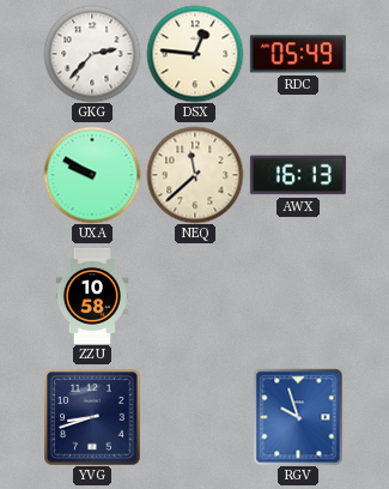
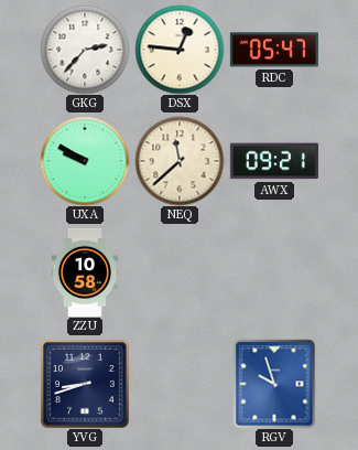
RDC: 05:49 -> 05:47
AWX: 16:13 -> 09:21
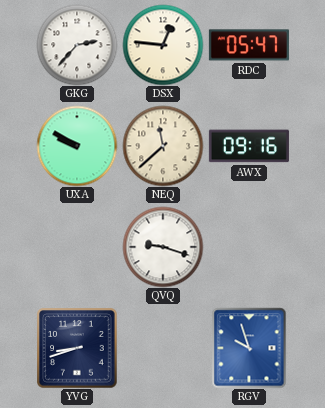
AWX: 09:21 -> 09:16
ZZU: 10:58 -> none
QVQ: none -> 9:18
